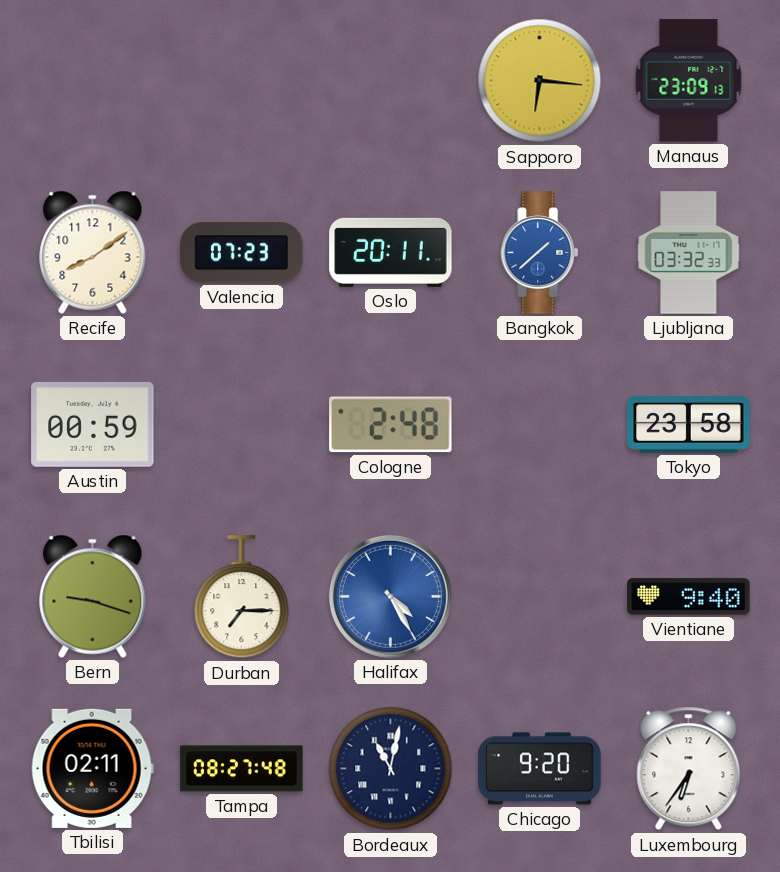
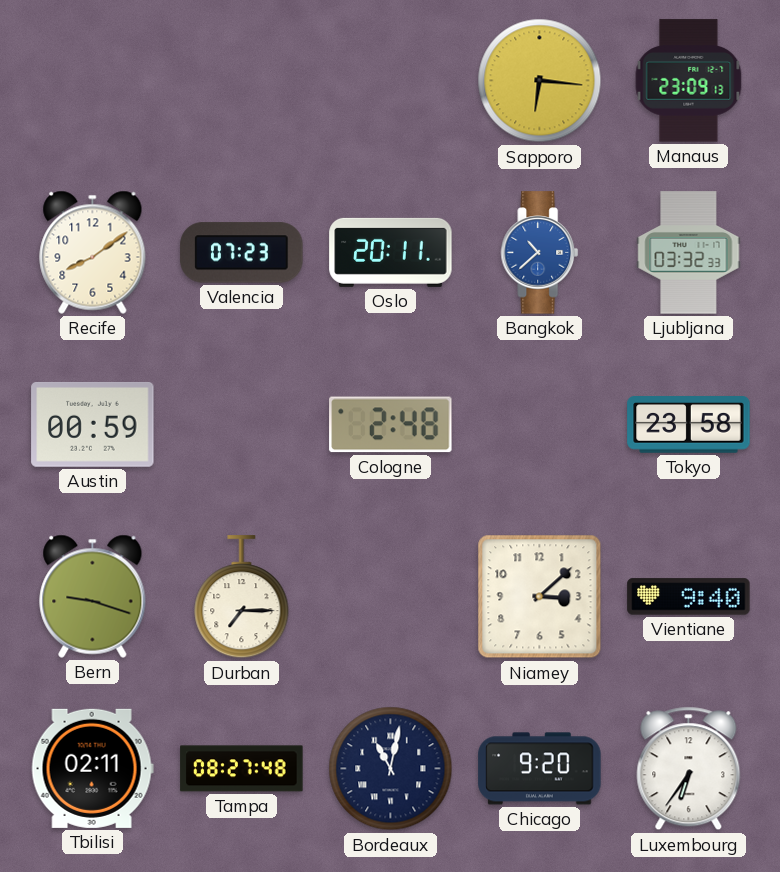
Bangkok: 1:38 -> 10:38
Halifax: 4:25 -> none
Niamey: none -> 3:08
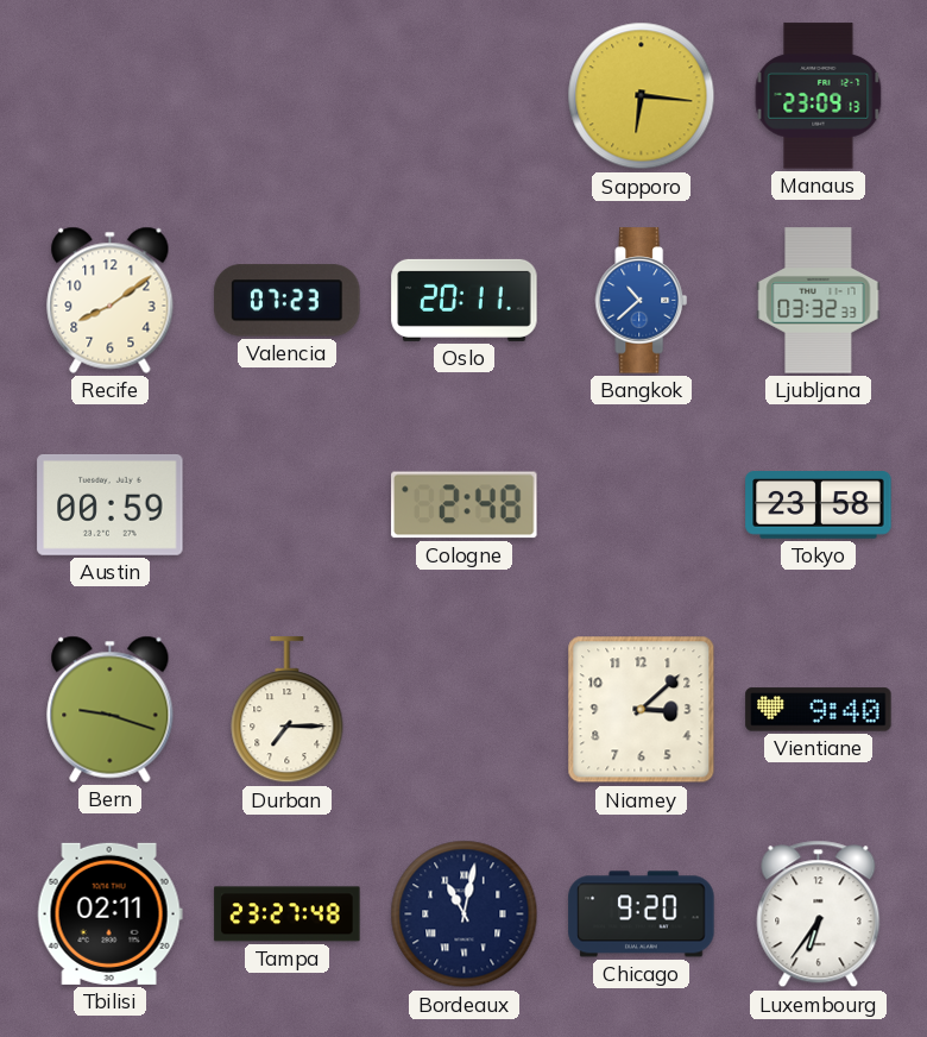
Tampa: 08:27 -> 23:27
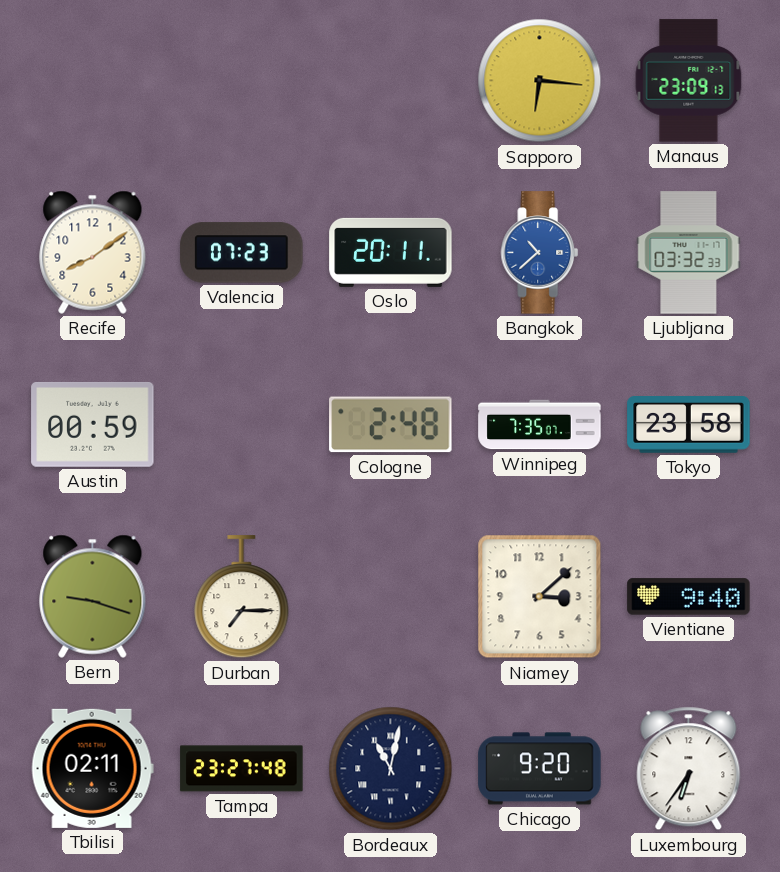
Winnipeg: none -> 7:35
